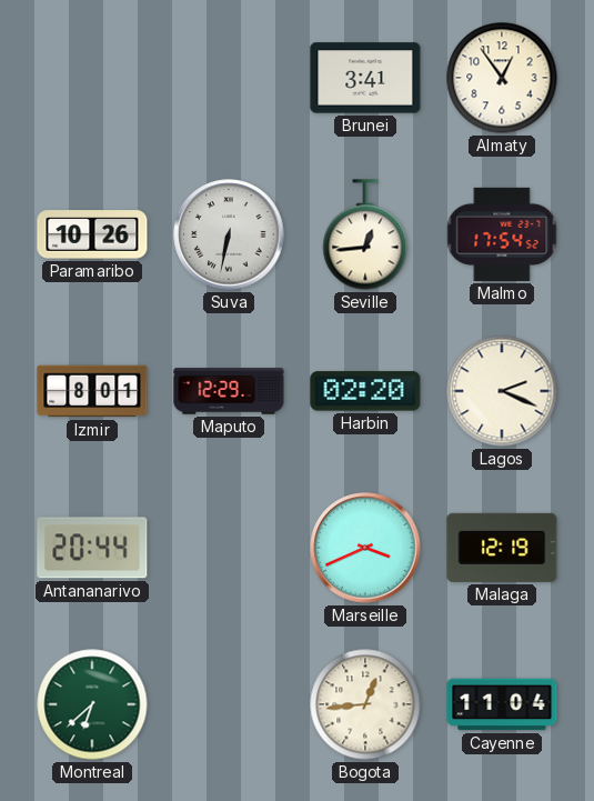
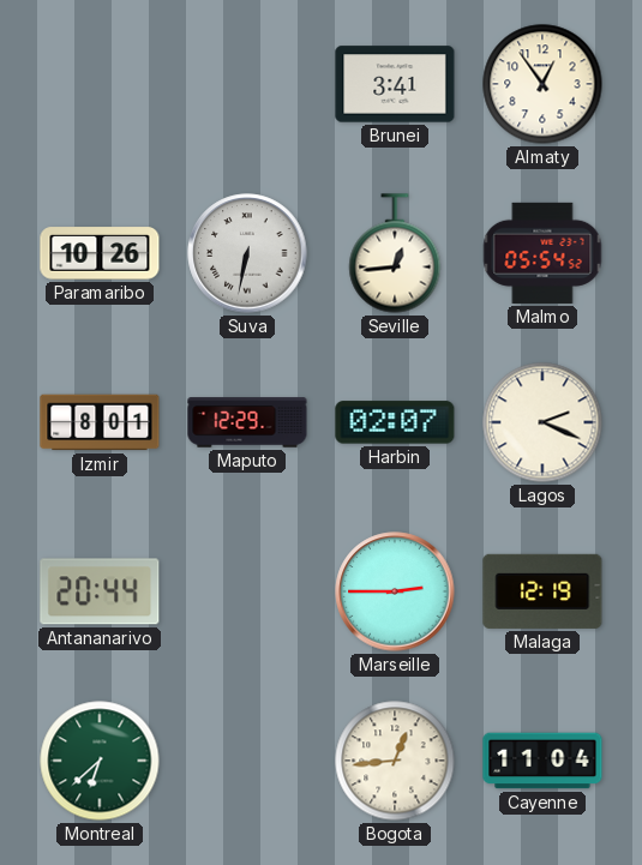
Malmo: 17:54 -> 05:54
Harbin: 02:20 -> 02:07
Marseille: 3:41 -> 2:45
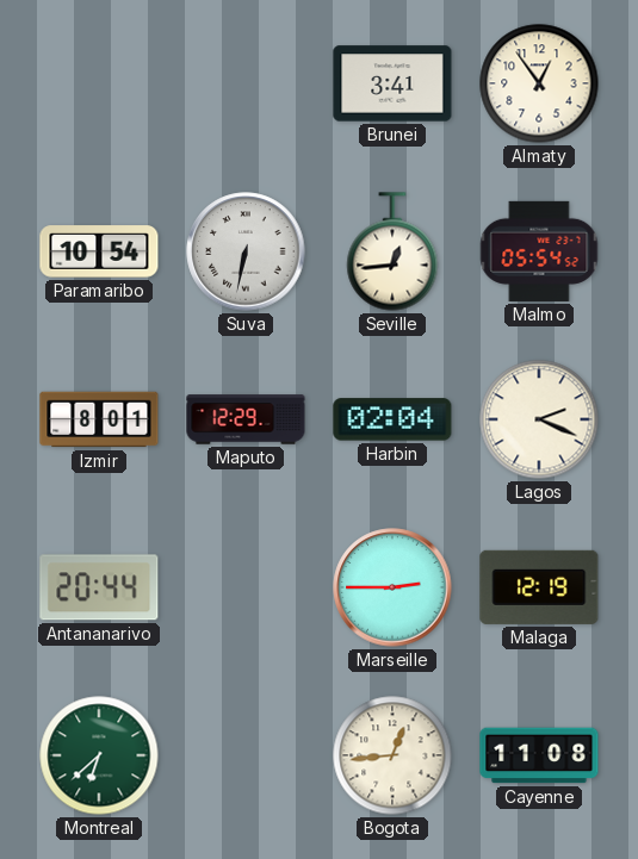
Paramaribo: 10:26 -> 10:54
Harbin: 02:07 -> 02:04
Cayenne: 11:04 -> 11:08
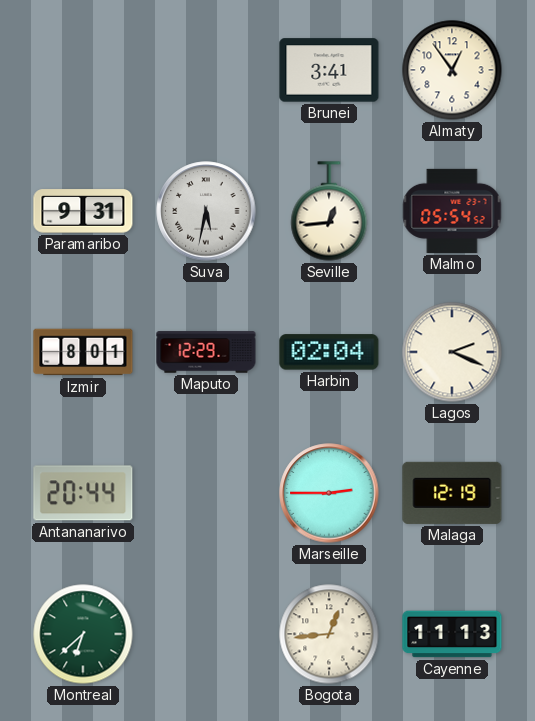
Paramaribo: 10:54 -> 9:31
Suva: 6:32 -> 5:32
Cayenne: 11:08 -> 11:13
